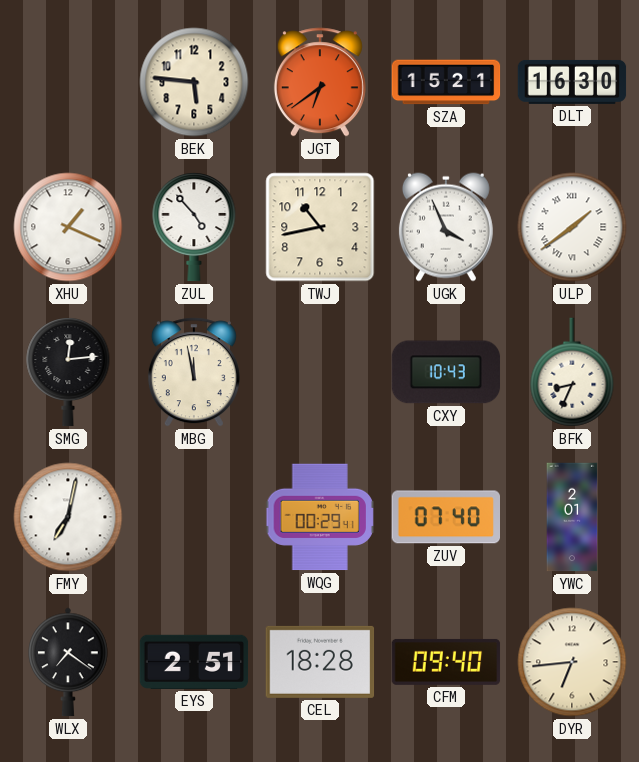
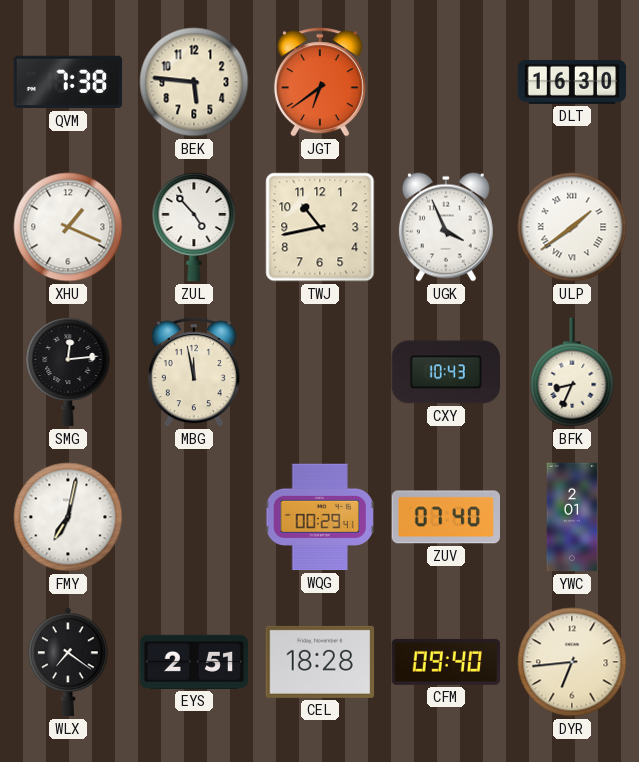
QVM: none -> 7:38
SZA: 15:21 -> none
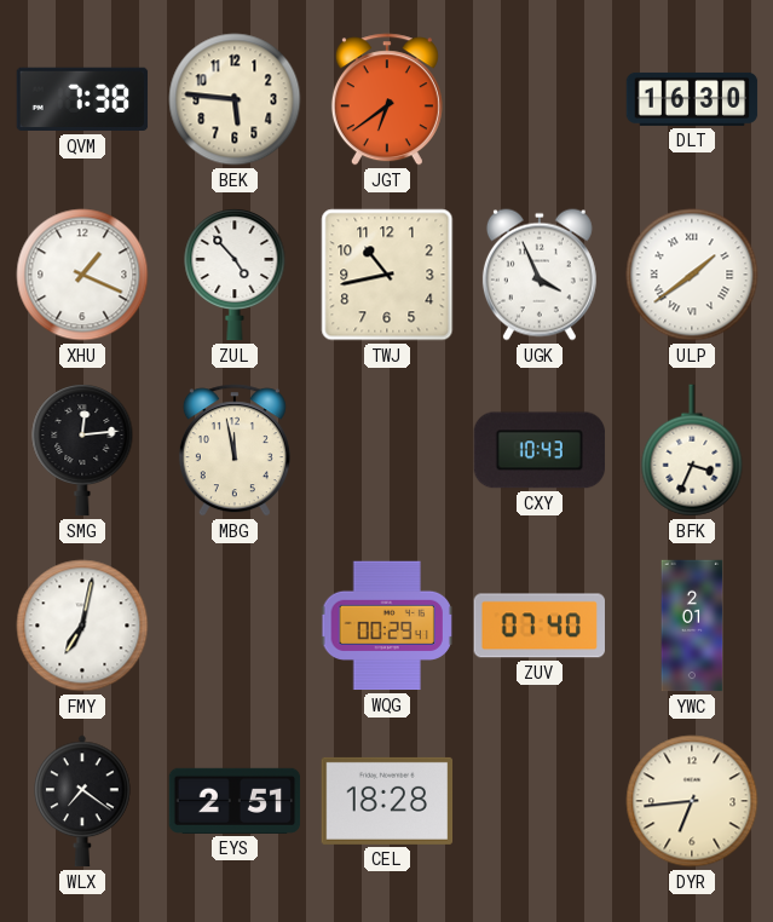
BFK: 8:34 -> 3:34
CFM: 09:40 -> none
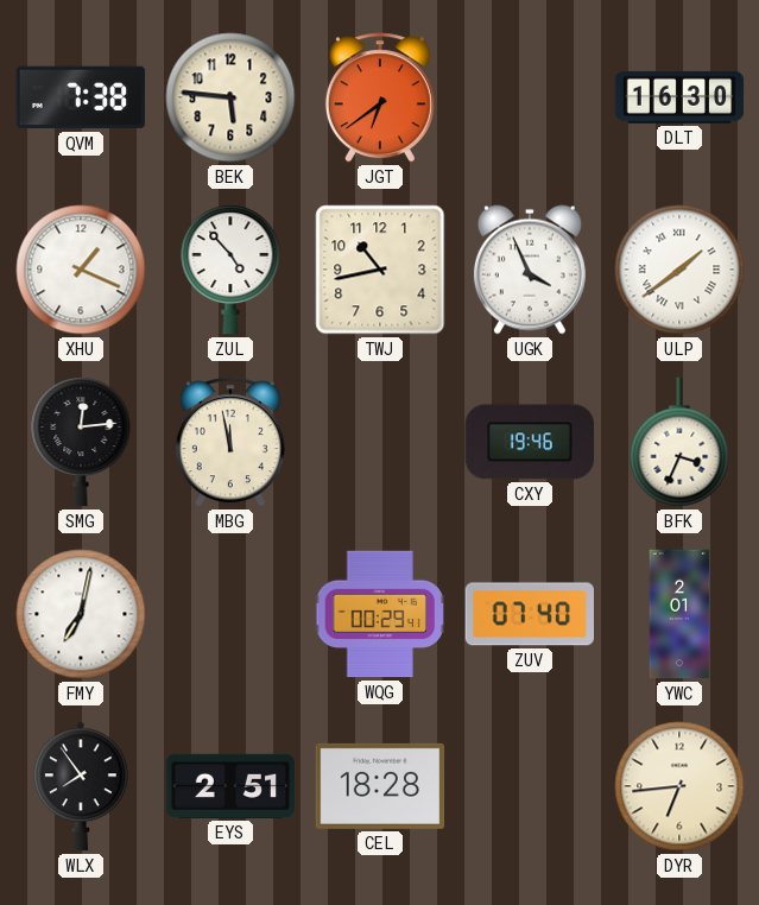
CXY: 10:43 -> 19:46
WLX: 7:21 -> 7:54
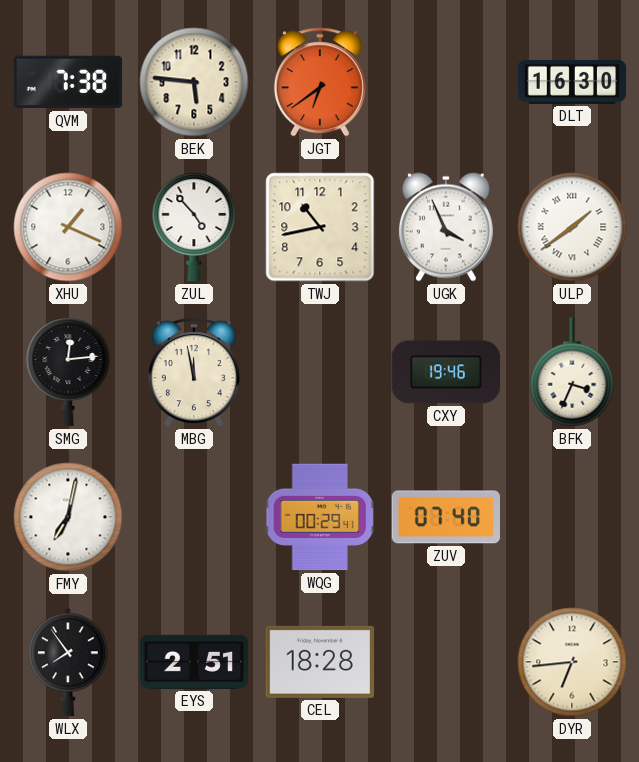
YWC: 2:01 -> none
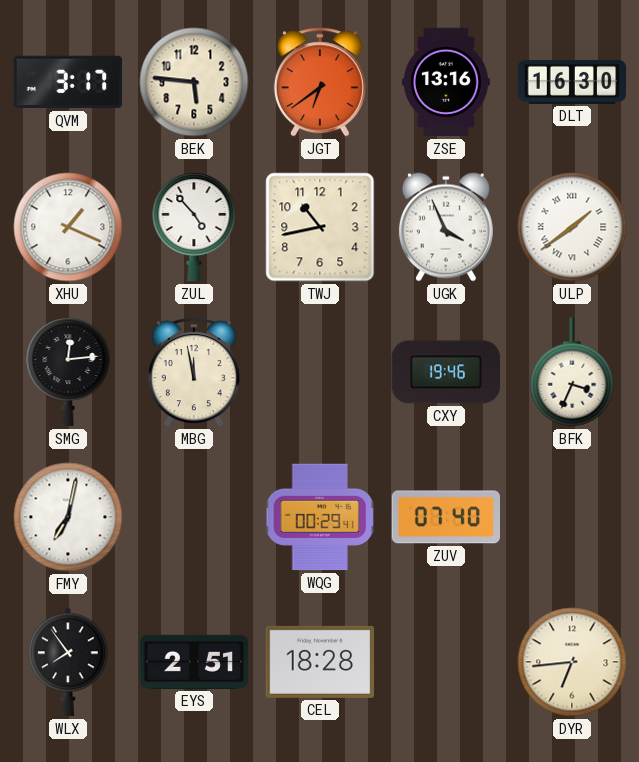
QVM: 7:38 -> 3:17
ZSE: none -> 13:16
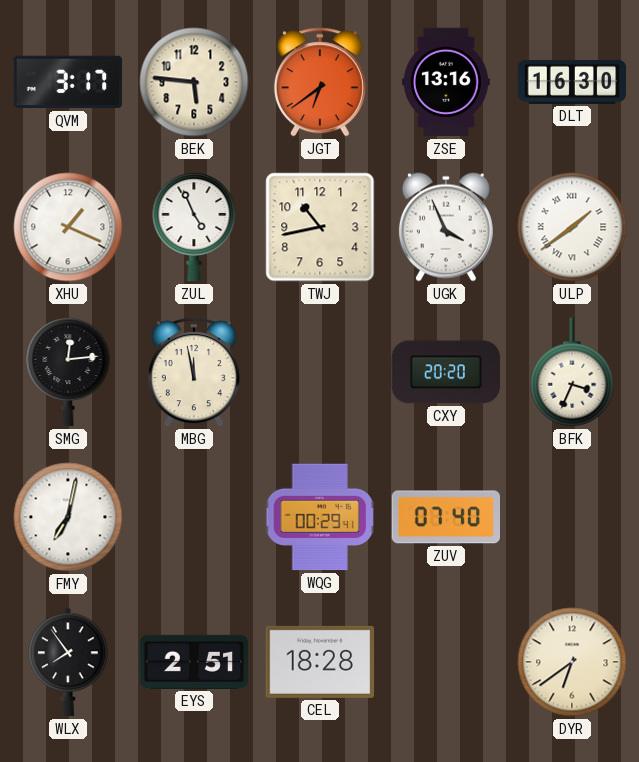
ZUL: 4:53 -> 4:56
CXY: 19:46 -> 20:20
DYR: 6:44 -> 6:39
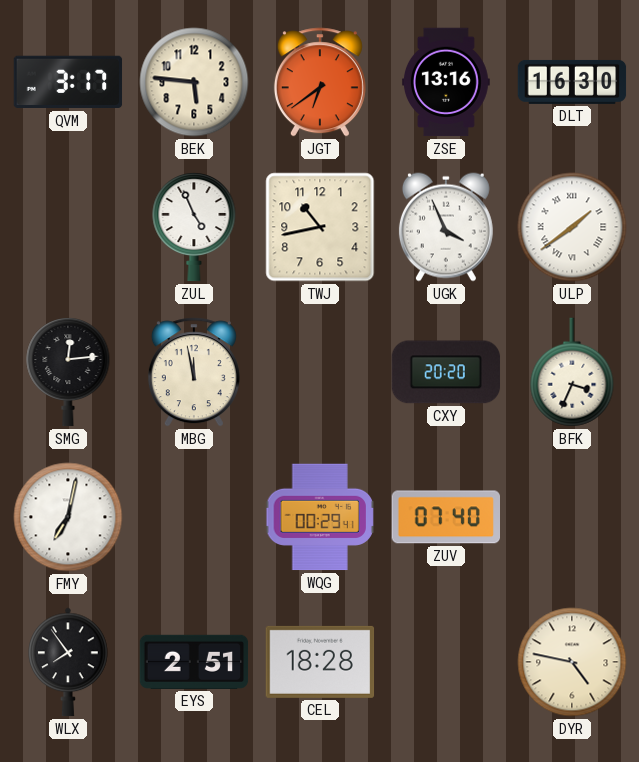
XHU: 1:19 -> none
DYR: 6:39 -> 4:47
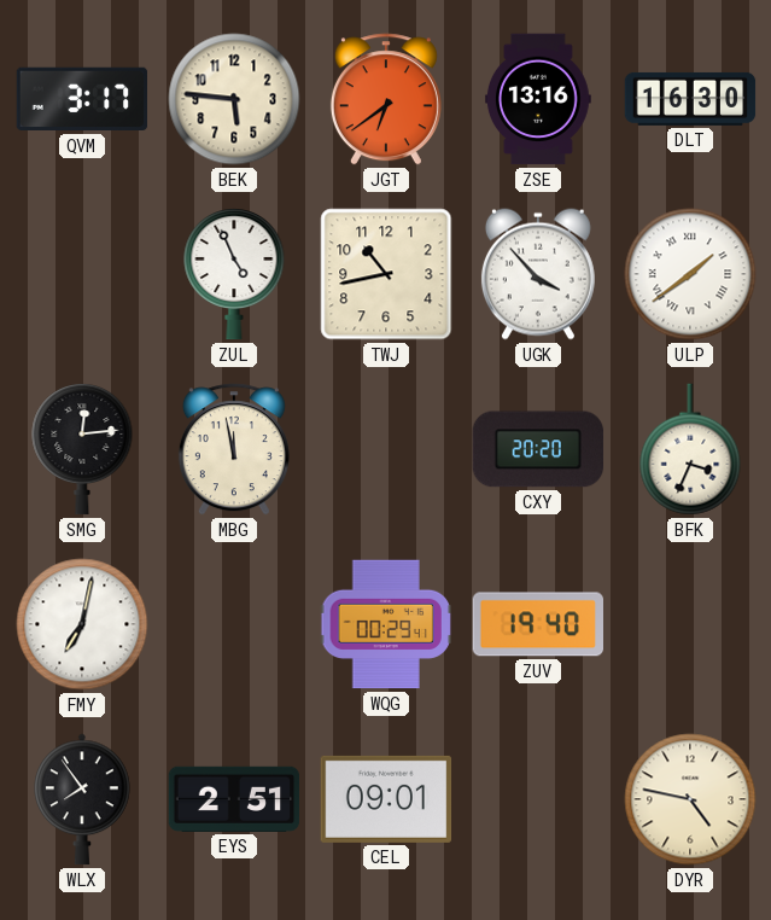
UGK: 3:56 -> 3:53
ZUV: 07:40 -> 19:40
CEL: 18:28 -> 09:01
